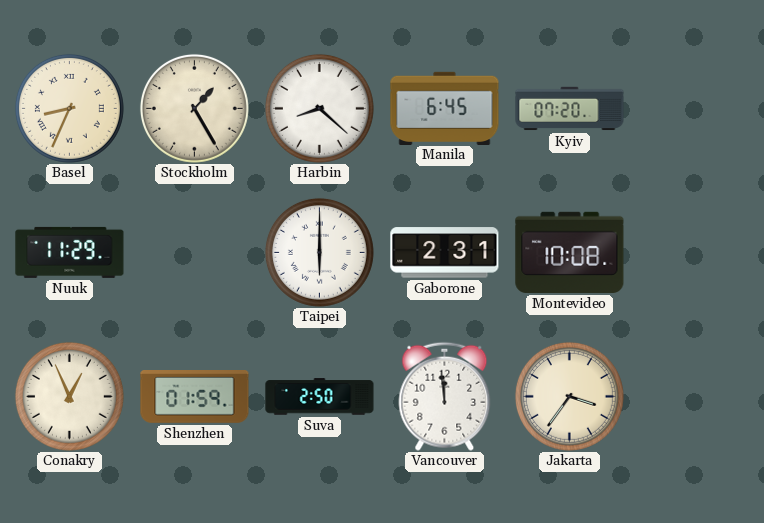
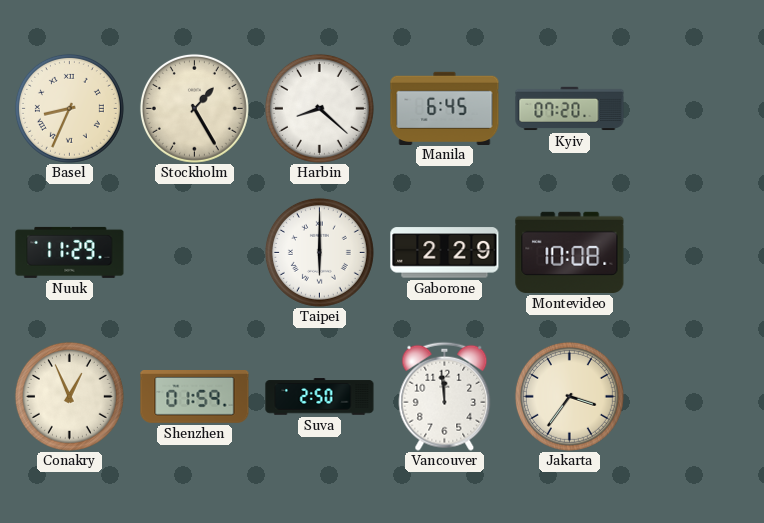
Gaborone: 2:31 -> 2:29
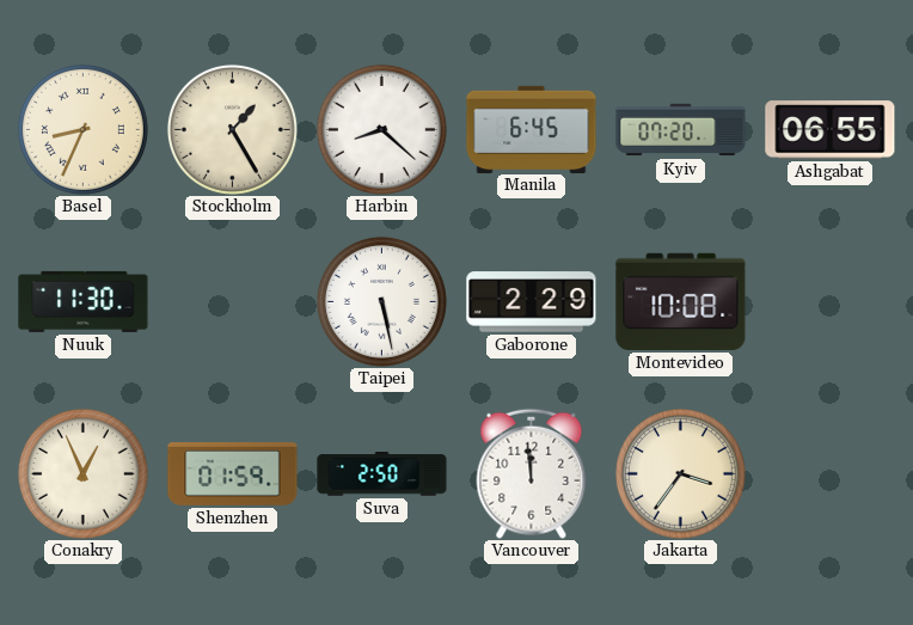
Ashgabat: none -> 06:55
Nuuk: 11:29 -> 11:30
Taipei: 6:00 -> 5:28
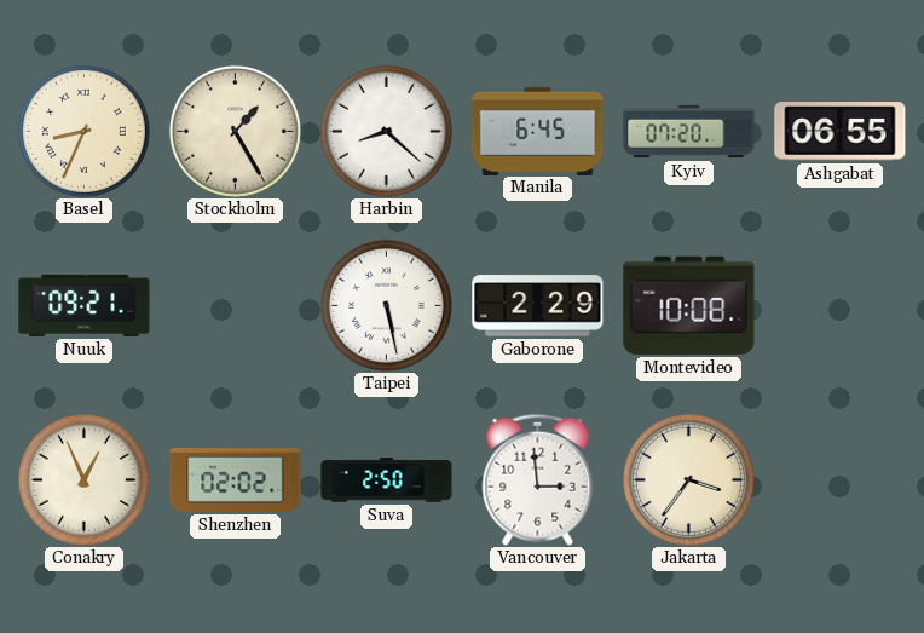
Nuuk: 11:30 -> 09:21
Shenzhen: 01:59 -> 02:02
Vancouver: 11:59 -> 2:59
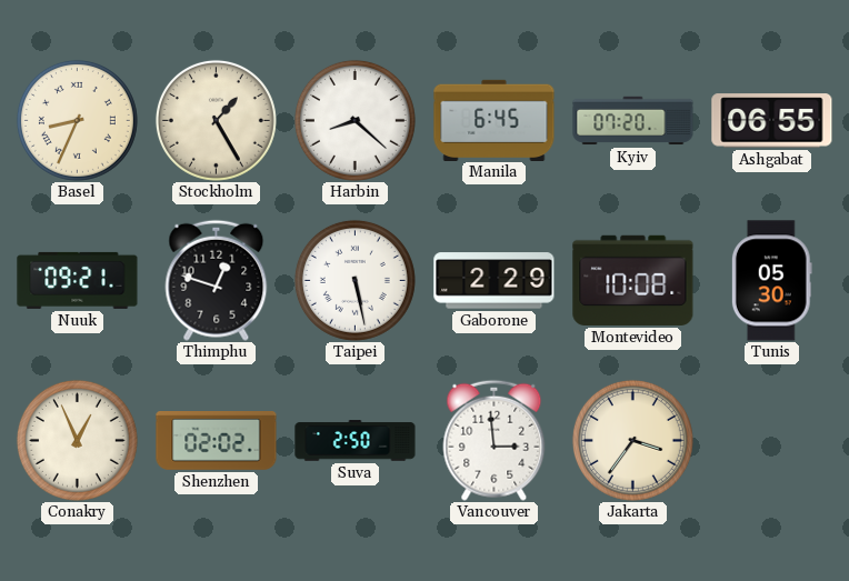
Thimphu: none -> 12:48
Tunis: none -> 05:30
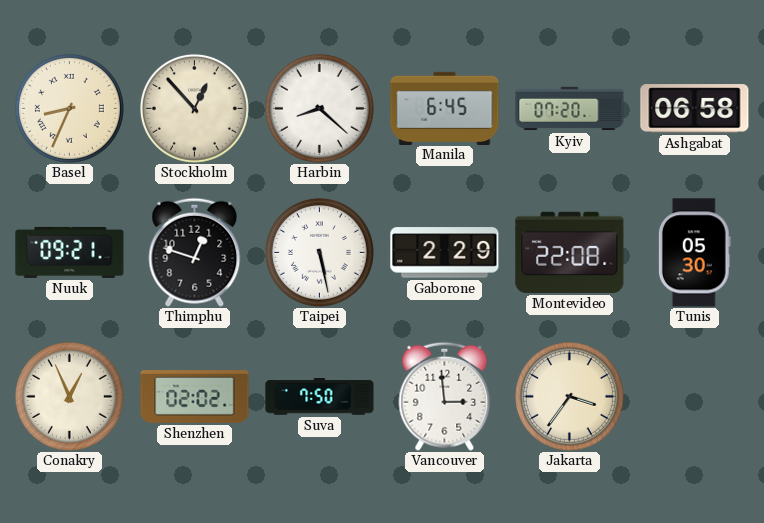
Stockholm: 1:25 -> 12:53
Ashgabat: 06:55 -> 06:58
Montevideo: 10:08 -> 22:08
Suva: 2:50 -> 7:50
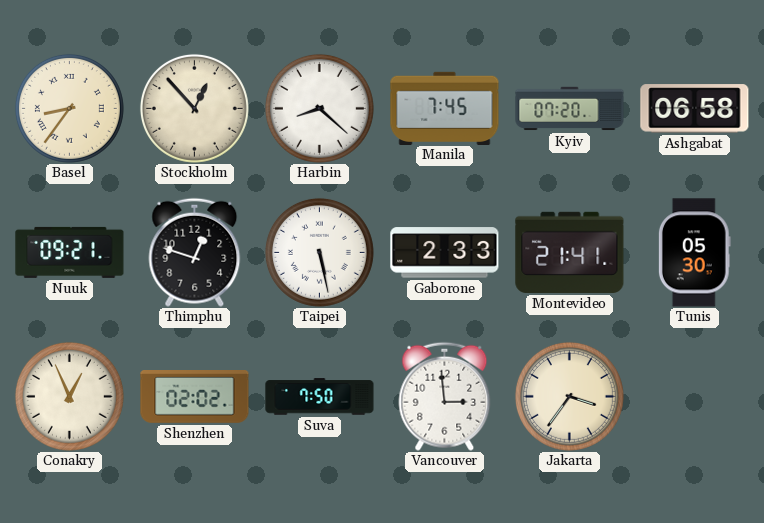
Basel: 8:34 -> 8:36
Manila: 6:45 -> 7:45
Gaborone: 2:29 -> 2:33
Montevideo: 22:08 -> 21:41
